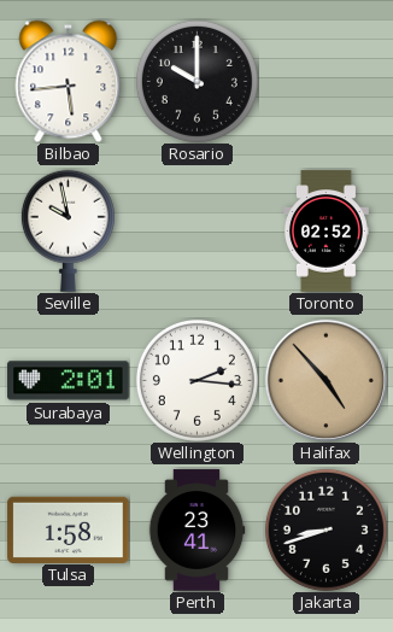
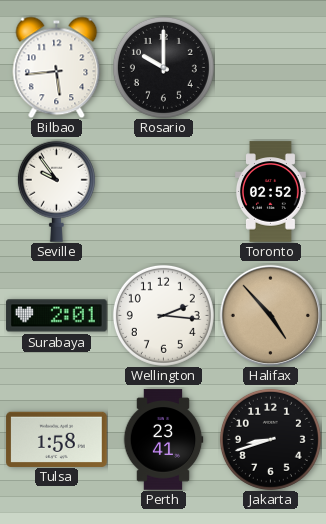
Seville: 9:58 -> 9:54
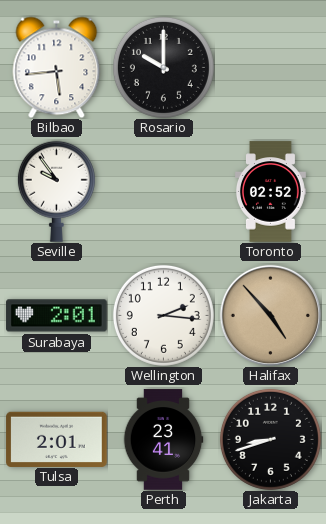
Tulsa: 1:58 -> 2:01
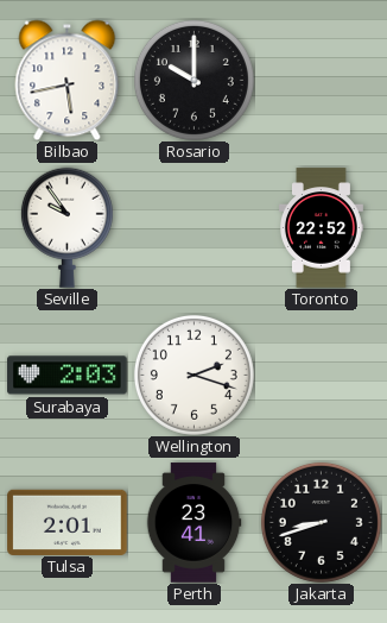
Bilbao: 5:44 -> 5:43
Toronto: 02:52 -> 22:52
Surabaya: 2:01 -> 2:03
Wellington: 2:16 -> 2:18
Halifax: 4:53 -> none
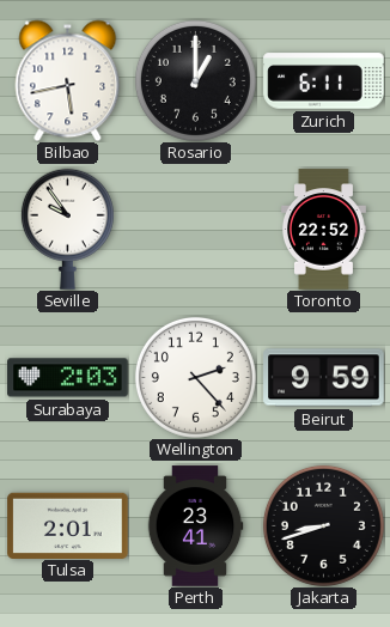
Rosario: 10:00 -> 1:00
Zurich: none -> 6:11
Wellington: 2:18 -> 2:23
Beirut: none -> 9:59
